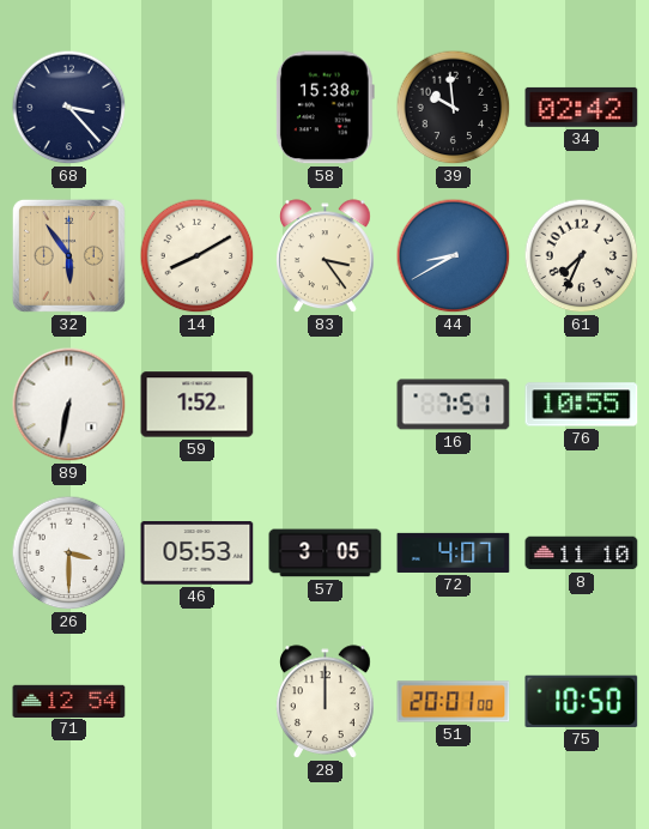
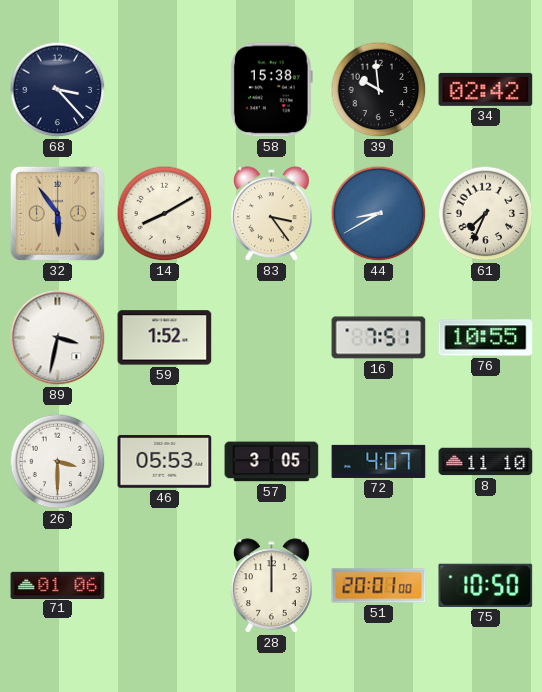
89: 6:32 -> 3:32
71: 12:54 -> 01:06
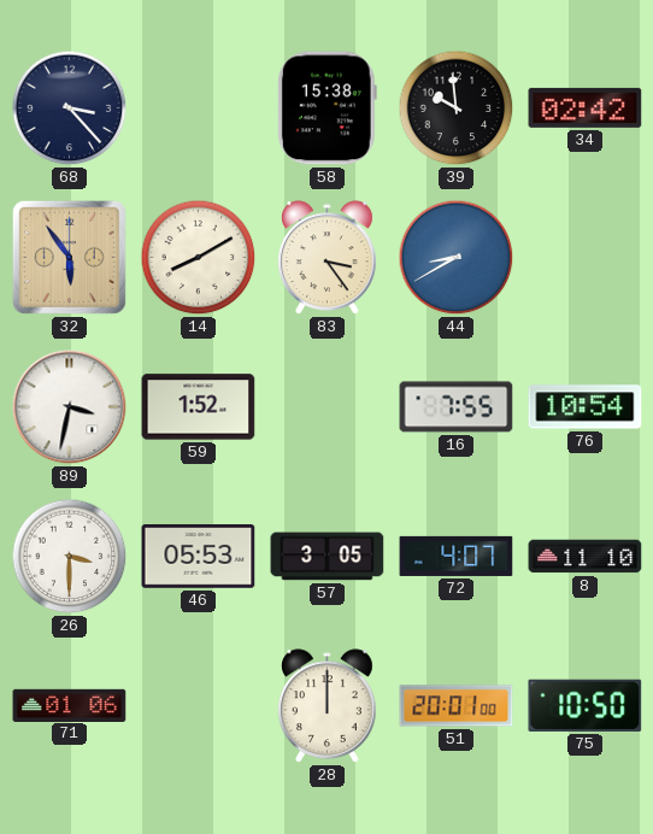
61: 7:34 -> none
16: 7:51 -> 7:55
76: 10:55 -> 10:54
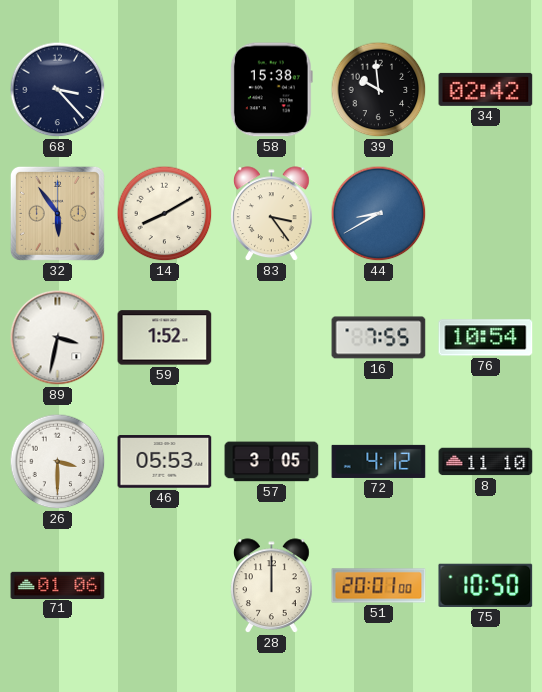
72: 4:07 -> 4:12
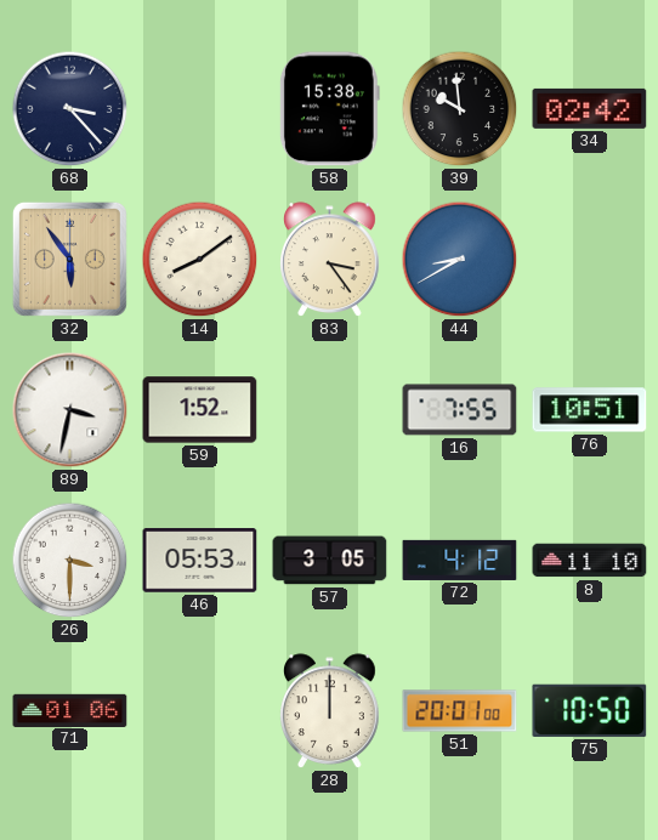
14: 8:10 -> 8:09
76: 10:54 -> 10:51
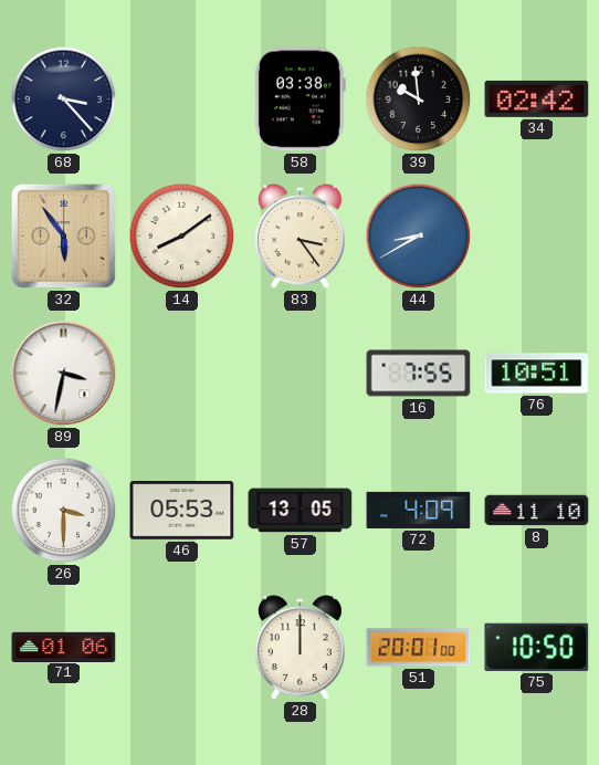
58: 15:38 -> 03:38
59: 1:52 -> none
57: 3:05 -> 13:05
72: 4:12 -> 4:09
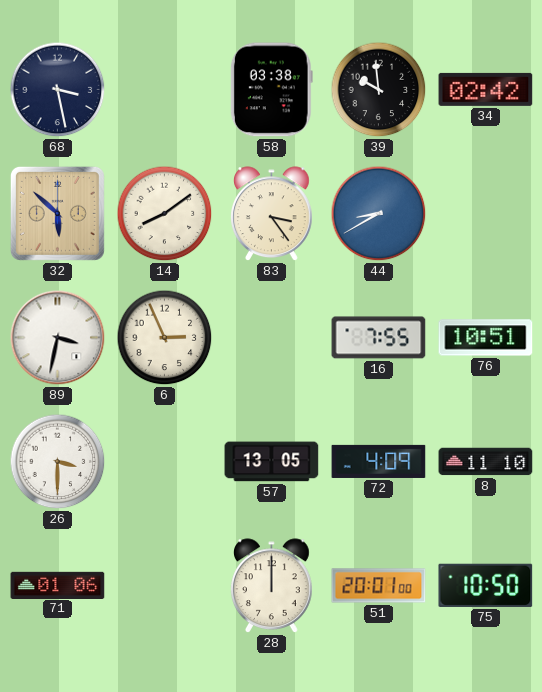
68: 3:23 -> 3:28
32: 5:54 -> 5:52
6: none -> 2:56
46: 05:53 -> none
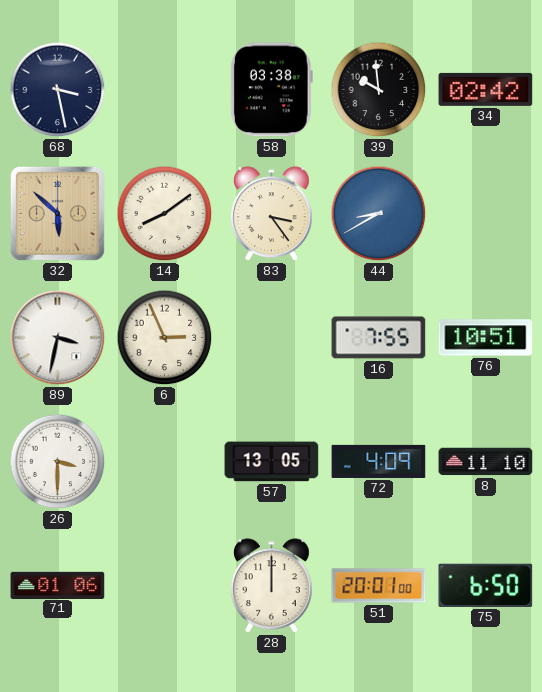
75: 10:50 -> 6:50
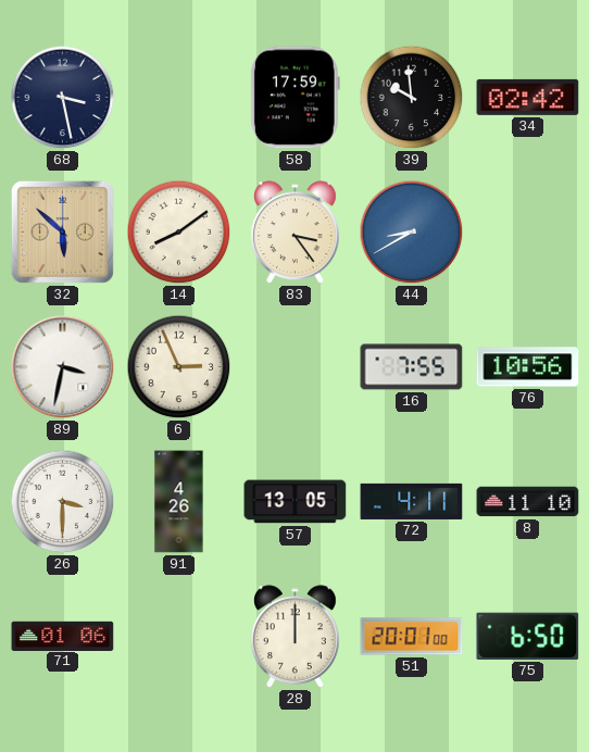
58: 03:38 -> 17:59
76: 10:51 -> 10:56
91: none -> 4:26
72: 4:09 -> 4:11
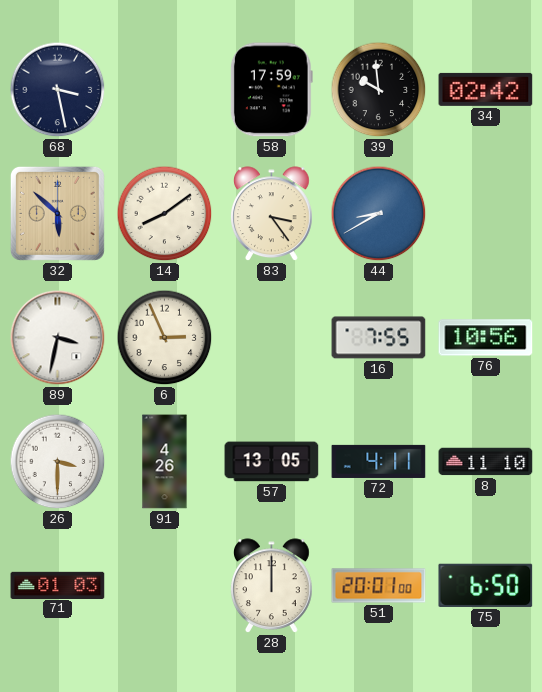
71: 01:06 -> 01:03
